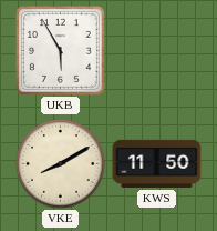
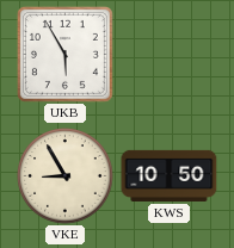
VKE: 8:10 -> 8:55
KWS: 11:50 -> 10:50
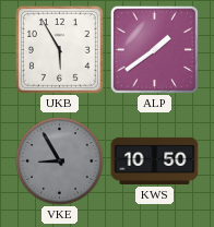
ALP: none -> 1:39
VKE dial: cream -> grey
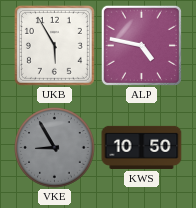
ALP: 1:39 -> 4:47
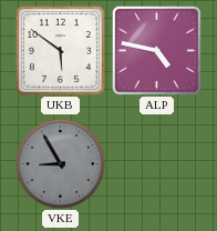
UKB: 5:55 -> 5:51
KWS: 10:50 -> none
